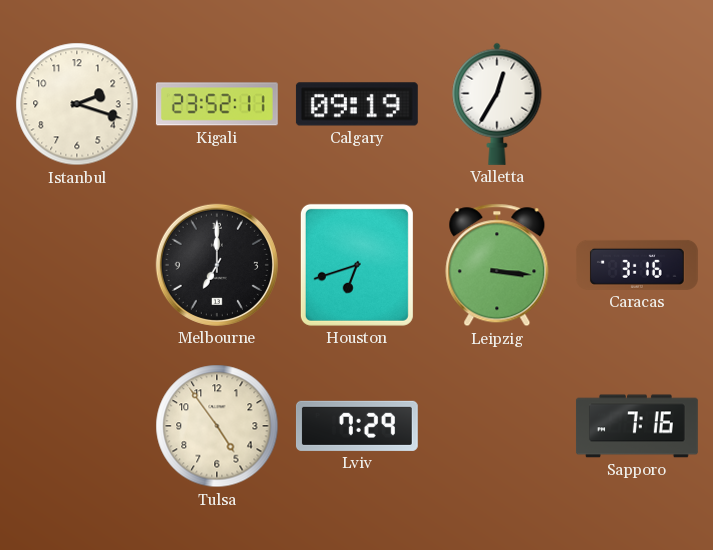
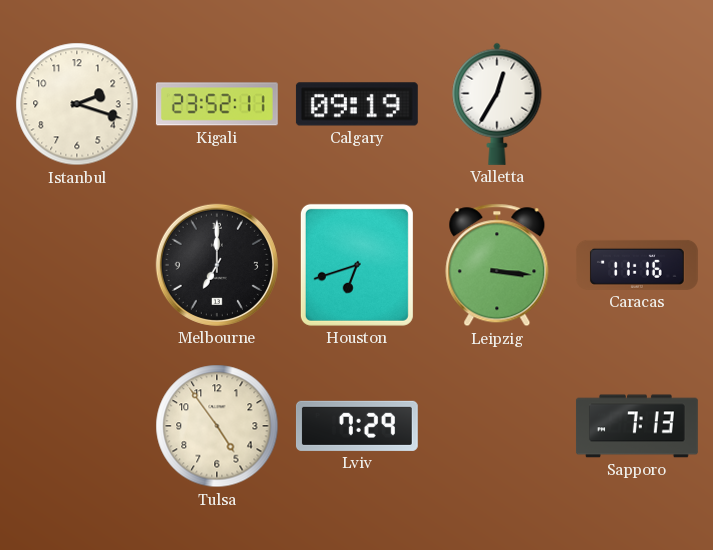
Caracas: 3:16 -> 11:16
Sapporo: 7:16 -> 7:13
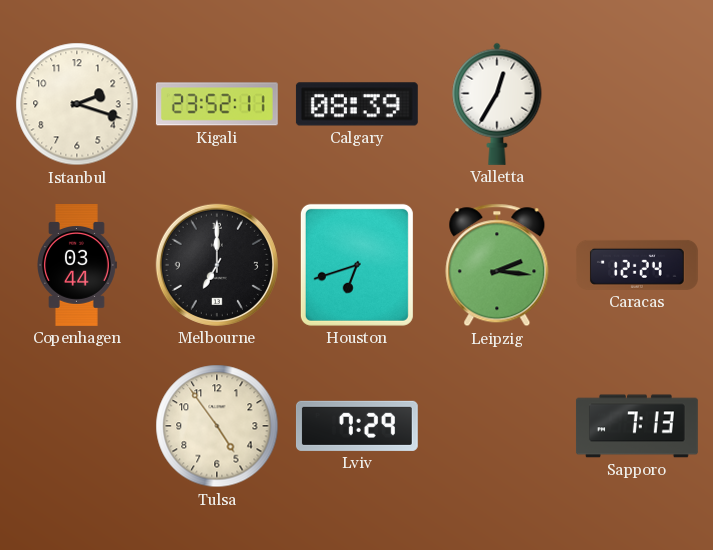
Calgary: 09:19 -> 08:39
Copenhagen: none -> 03:44
Leipzig: 3:16 -> 2:16
Caracas: 11:16 -> 12:24
